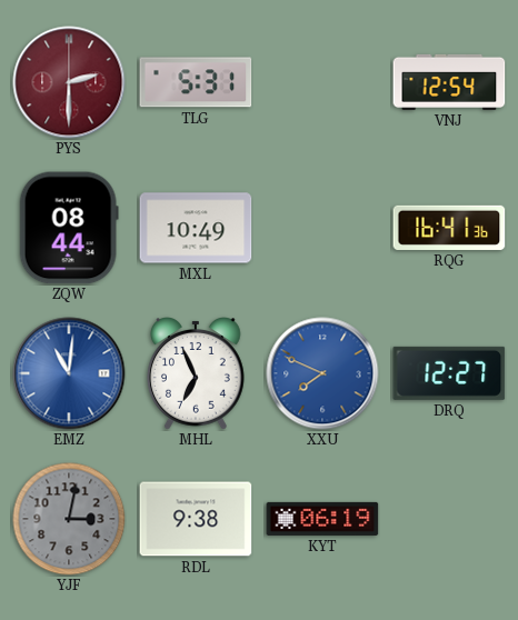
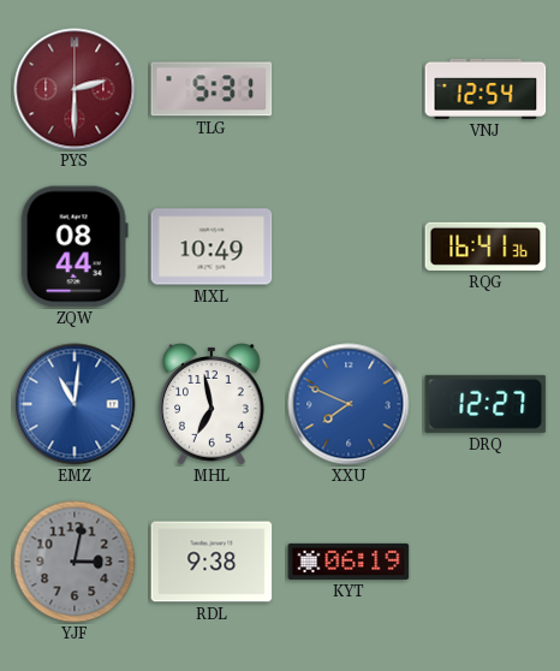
MHL: 6:56 -> 6:58
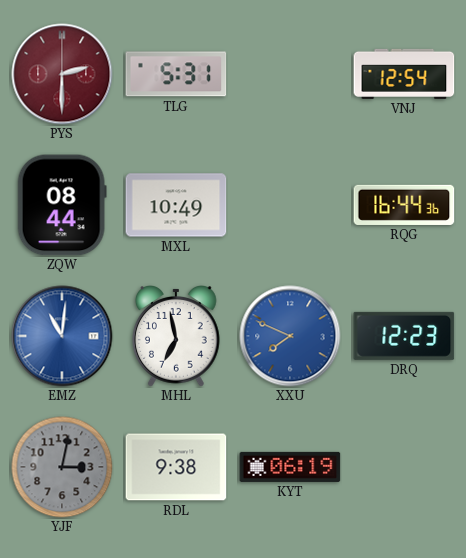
RQG: 16:41 -> 16:44
DRQ: 12:27 -> 12:23
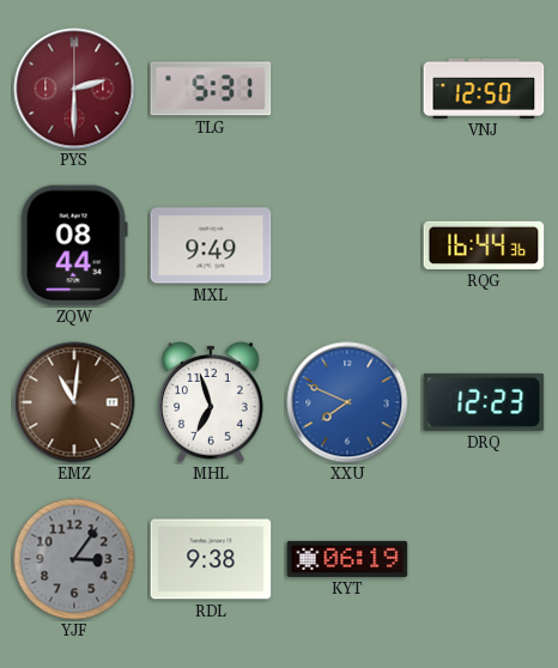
VNJ: 12:54 -> 12:50
MXL: 10:49 -> 9:49
EMZ dial: blue -> brown
MHL: 6:58 -> 6:57
YJF: 3:02 -> 3:06
